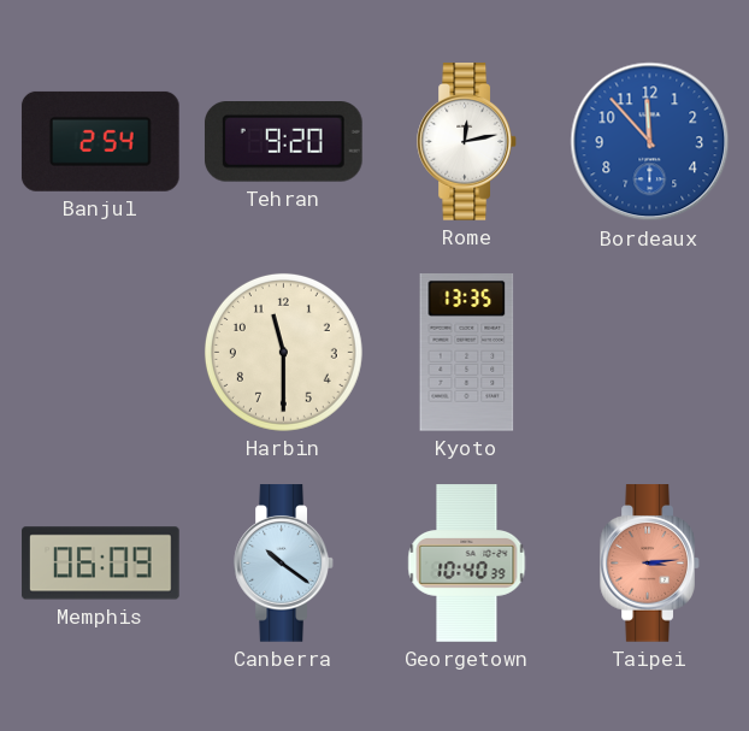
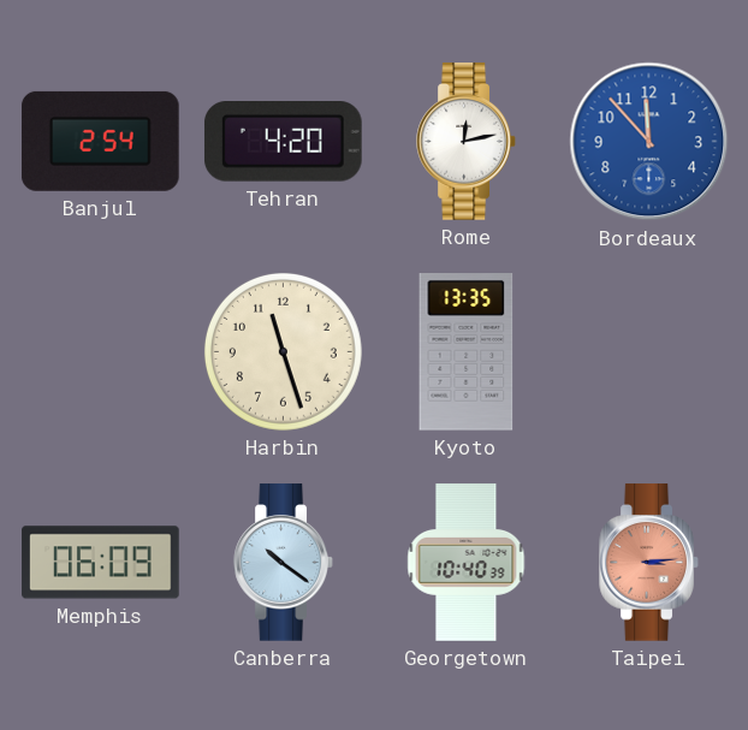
Tehran: 9:20 -> 4:20
Harbin: 11:30 -> 11:27
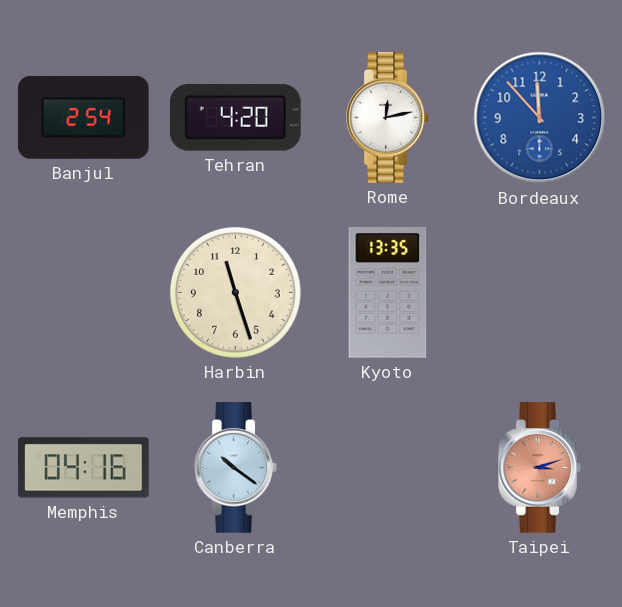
Memphis: 06:09 -> 04:16
Georgetown: 10:40 -> none
Taipei: 3:14 -> 3:12
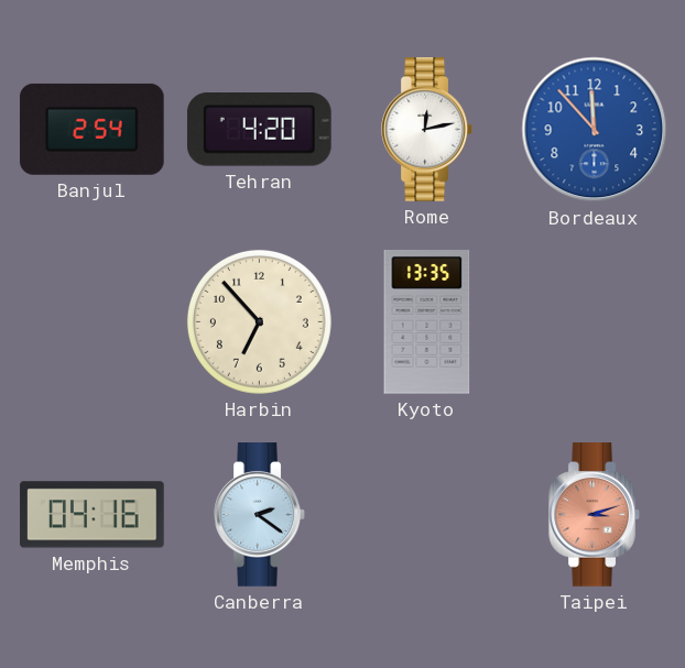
Harbin: 11:27 -> 6:53
Canberra: 10:21 -> 2:21
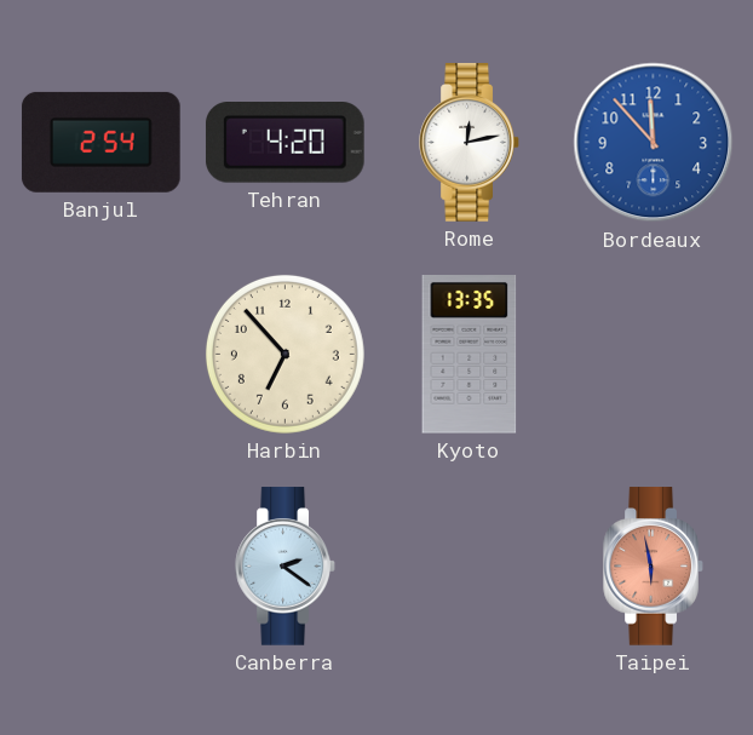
Memphis: 04:16 -> none
Taipei: 3:12 -> 5:58
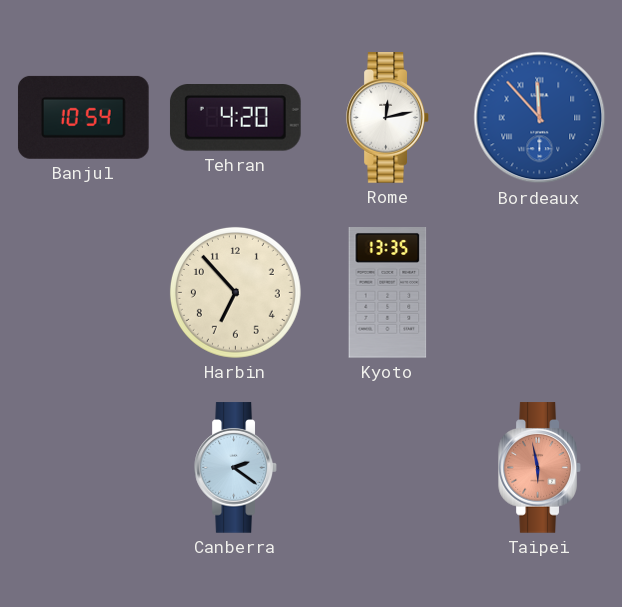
Banjul: 2:54 -> 10:54
Bordeaux numerals: Arabic -> Roman
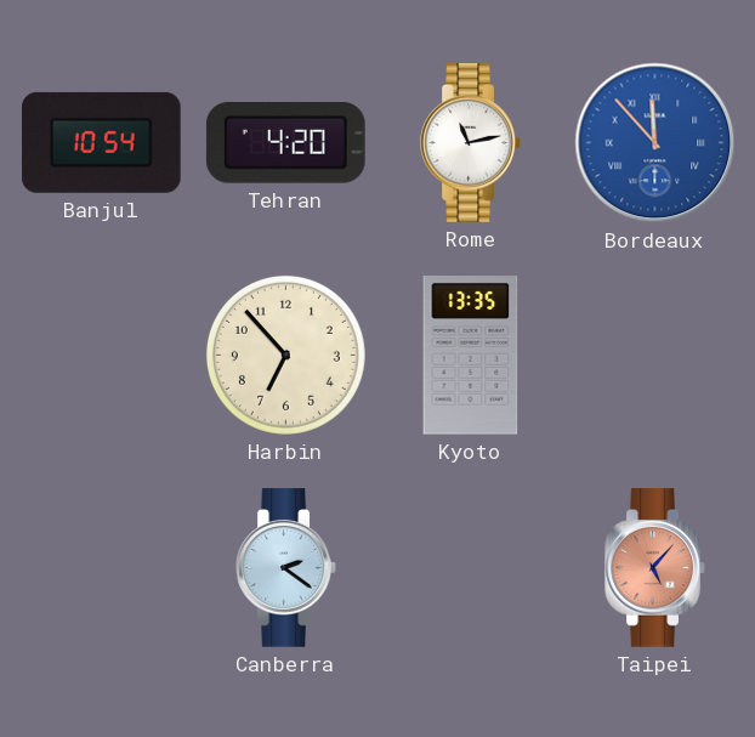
Rome: 12:13 -> 11:13
Taipei: 5:58 -> 5:07
